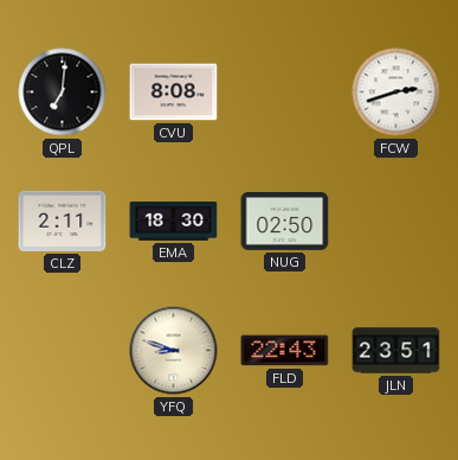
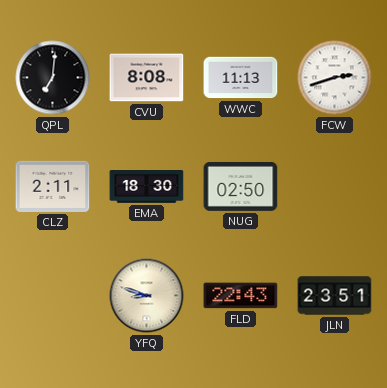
WWC: none -> 11:13
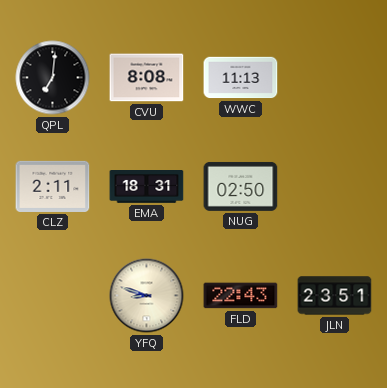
FCW: 2:42 -> none
EMA: 18:30 -> 18:31
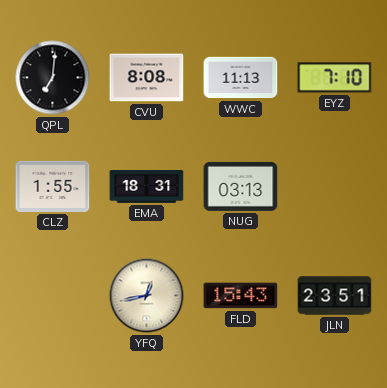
EYZ: none -> 7:10
CLZ: 2:11 -> 1:55
NUG: 02:50 -> 03:13
YFQ: 8:48 -> 12:43
FLD: 22:43 -> 15:43
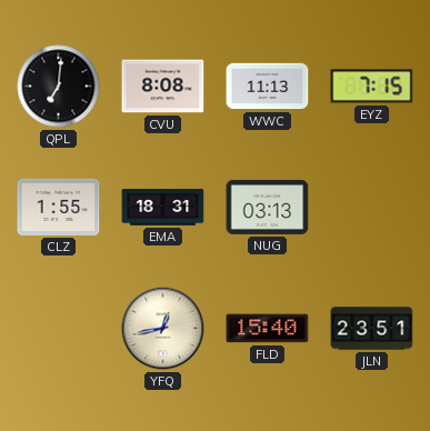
EYZ: 7:10 -> 7:15
FLD: 15:43 -> 15:40
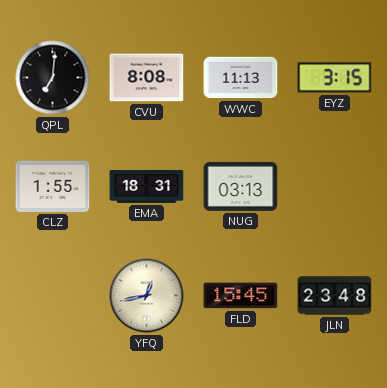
EYZ: 7:15 -> 3:15
FLD: 15:40 -> 15:45
JLN: 23:51 -> 23:48
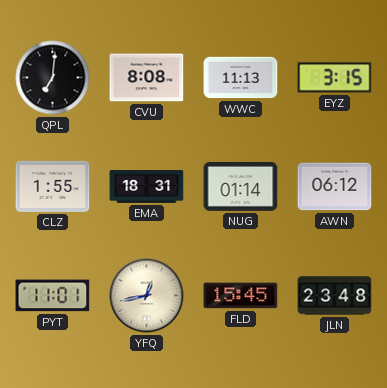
NUG: 03:13 -> 01:14
AWN: none -> 06:12
PYT: none -> 11:01
